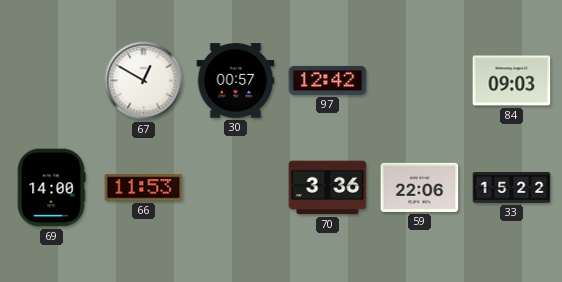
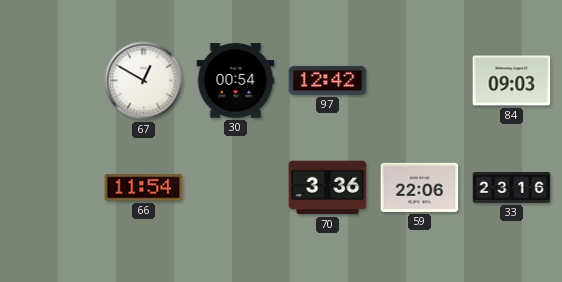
30: 00:57 -> 00:54
69: 14:00 -> none
66: 11:53 -> 11:54
33: 15:22 -> 23:16
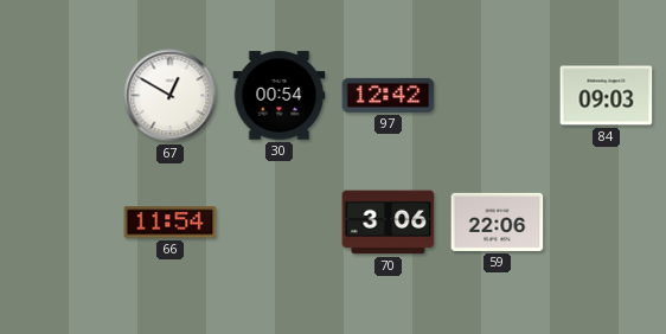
70: 3:36 -> 3:06
33: 23:16 -> none
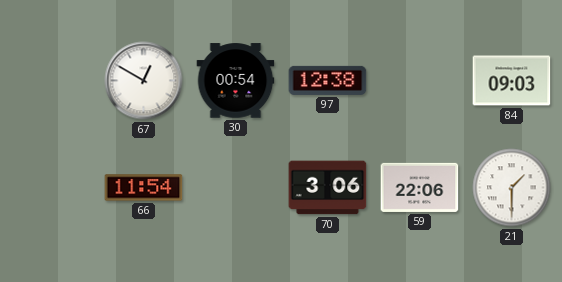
97: 12:42 -> 12:38
21: none -> 1:30
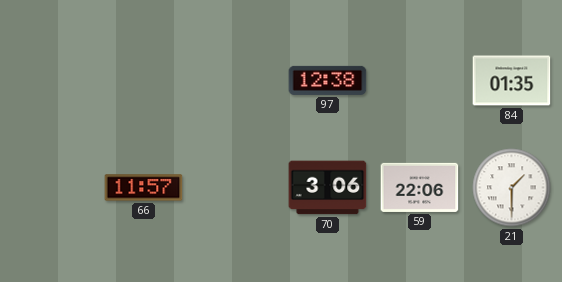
67: 12:50 -> none
30: 00:54 -> none
84: 09:03 -> 01:35
66: 11:54 -> 11:57
